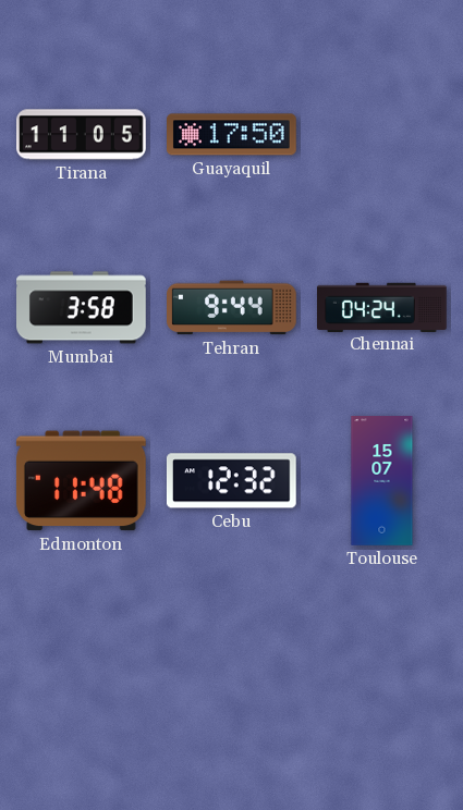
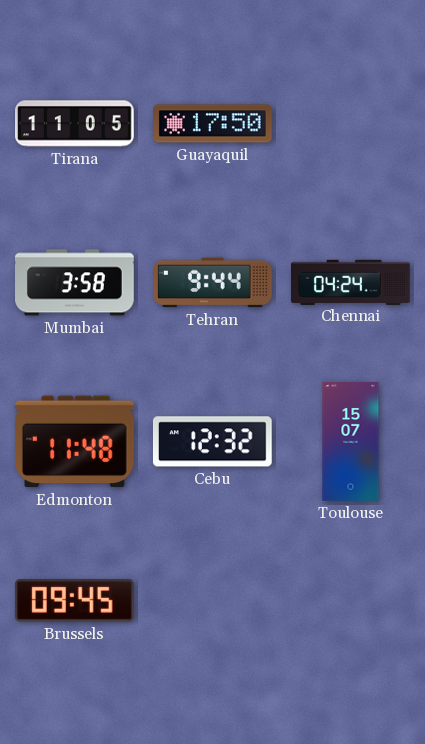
Brussels: none -> 09:45
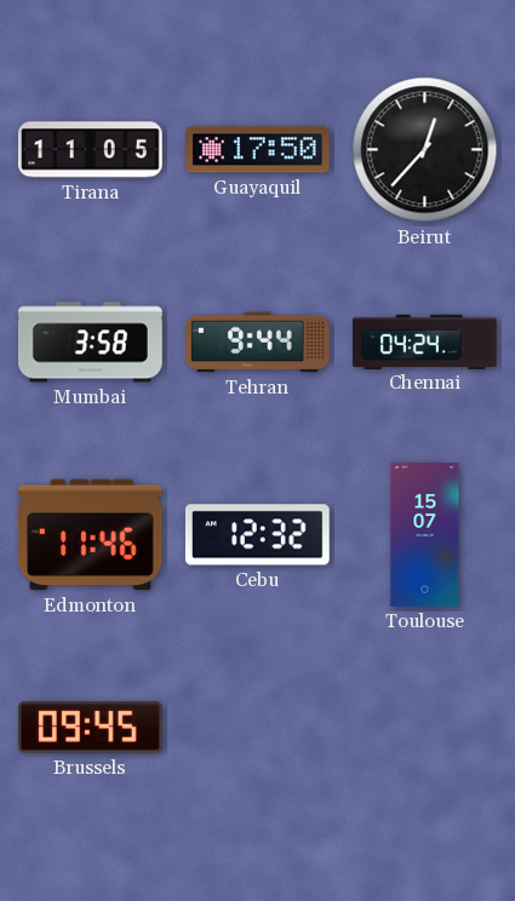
Beirut: none -> 12:37
Edmonton: 11:48 -> 11:46
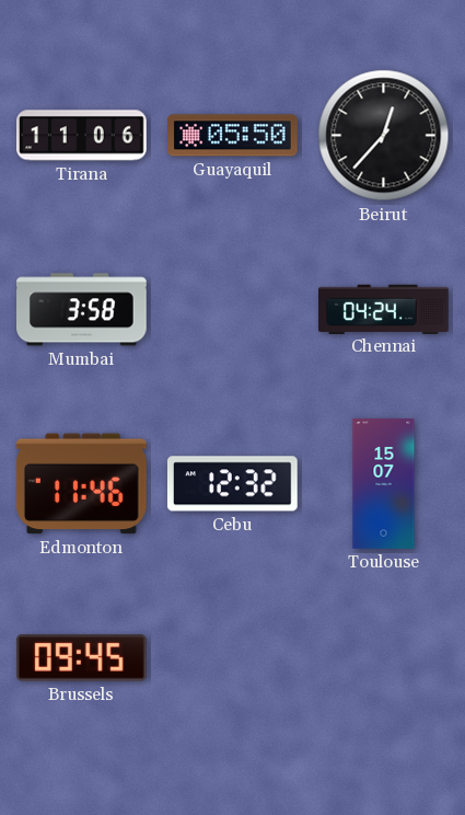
Tirana: 11:05 -> 11:06
Guayaquil: 17:50 -> 05:50
Tehran: 9:44 -> none
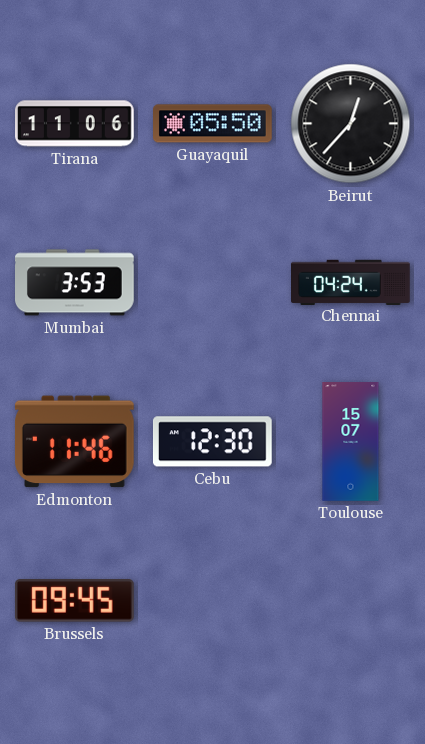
Mumbai: 3:58 -> 3:53
Cebu: 12:32 -> 12:30
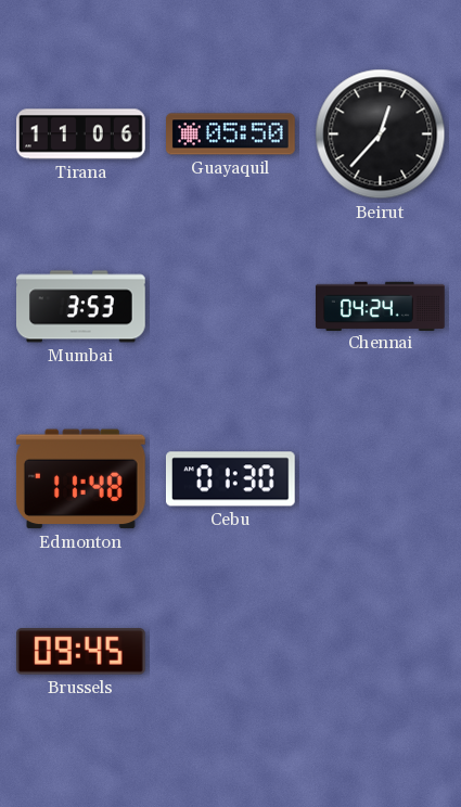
Edmonton: 11:46 -> 11:48
Cebu: 12:30 -> 01:30
Toulouse: 15:07 -> none
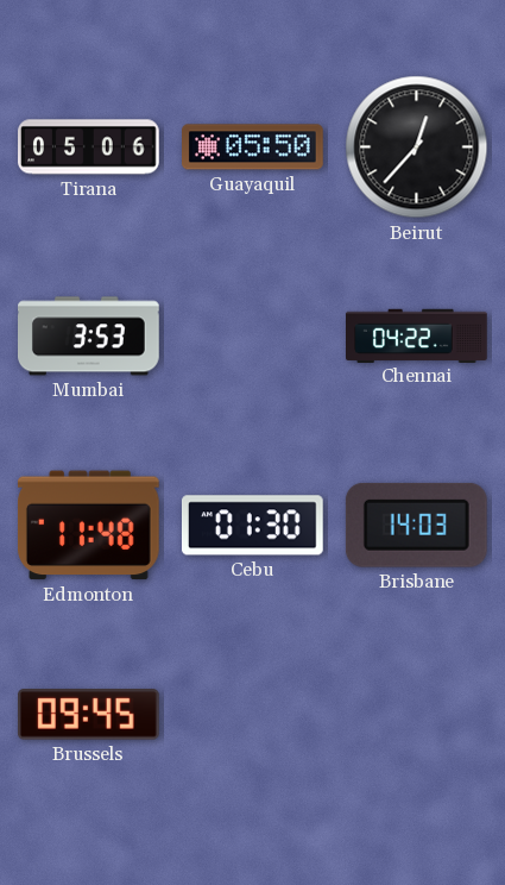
Tirana: 11:06 -> 05:06
Chennai: 04:24 -> 04:22
Brisbane: none -> 14:03
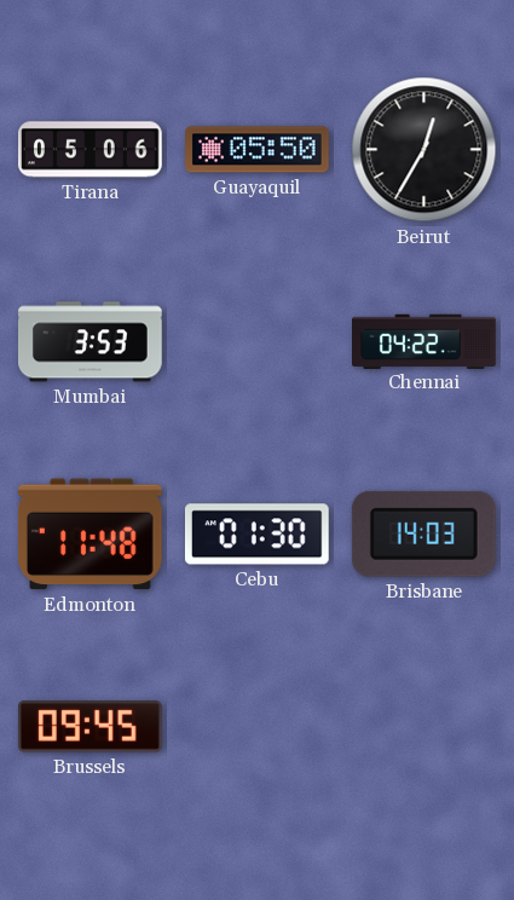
Beirut: 12:37 -> 12:35
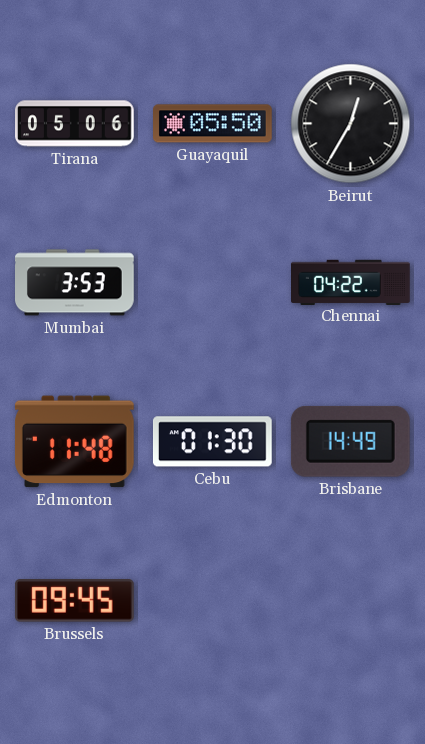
Brisbane: 14:03 -> 14:49
